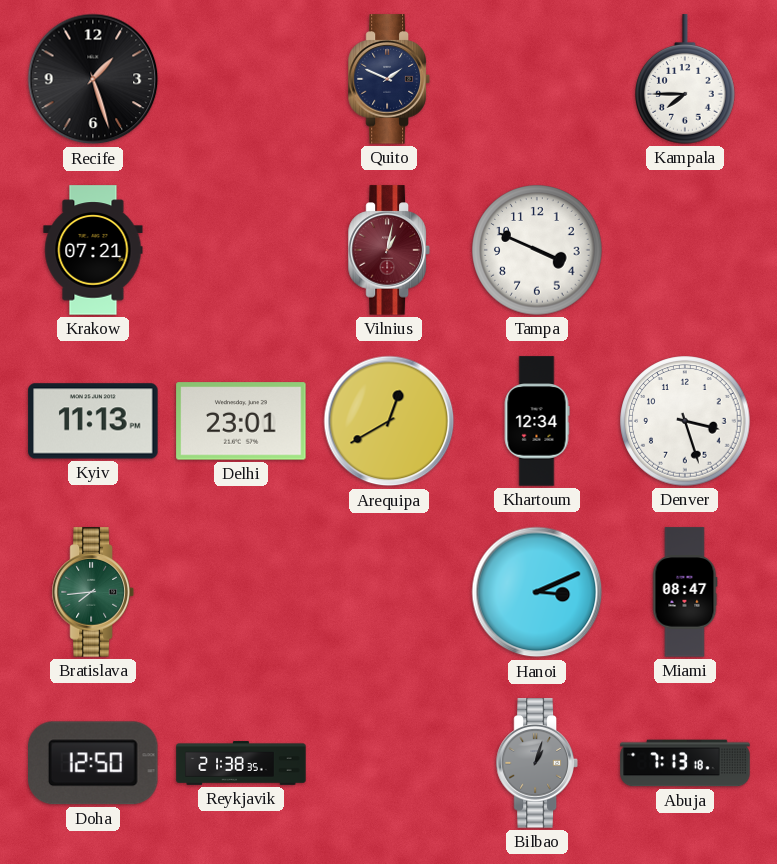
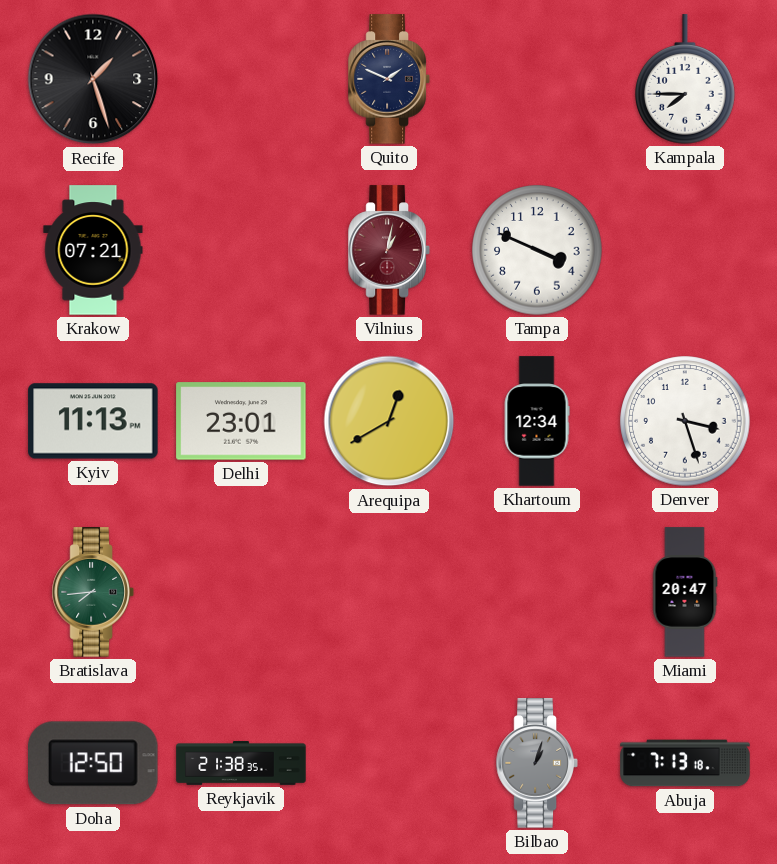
Hanoi: 3:11 -> none
Miami: 08:47 -> 20:47
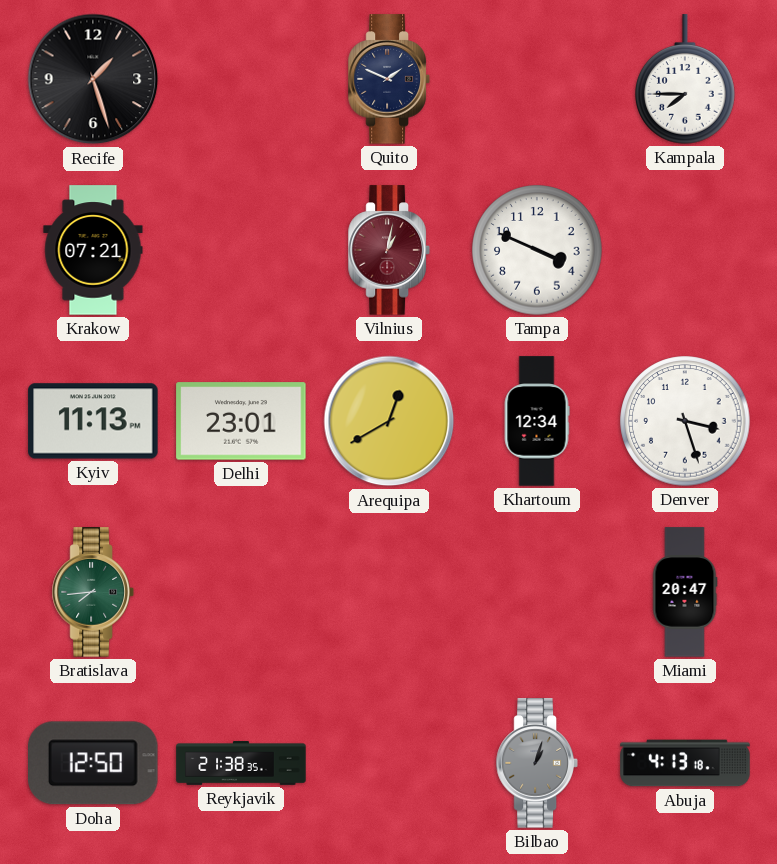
Abuja: 7:13 -> 4:13
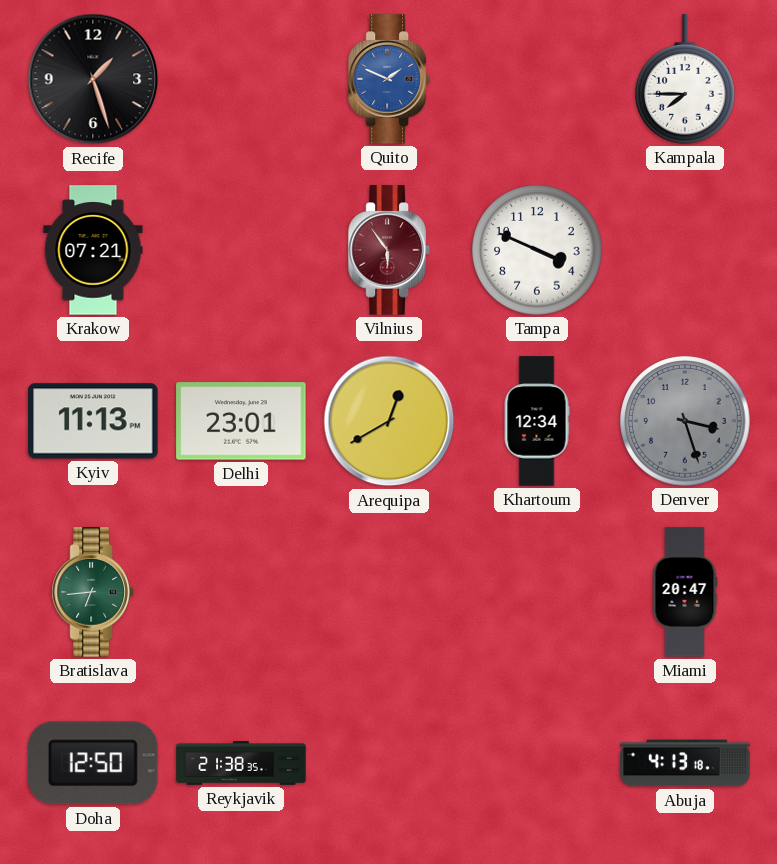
Quito dial: navy -> blue
Vilnius: 1:02 -> 5:54
Denver dial: white -> grey
Bratislava: 7:44 -> 6:44
Bilbao: 1:03 -> none
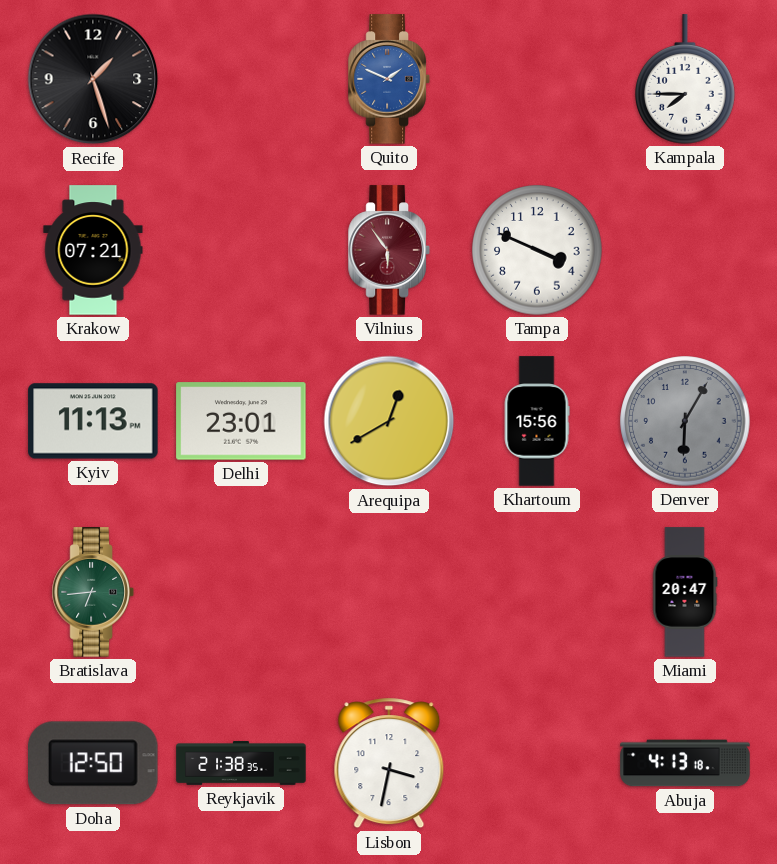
Khartoum: 12:34 -> 15:56
Denver: 3:27 -> 6:05
Lisbon: none -> 3:32
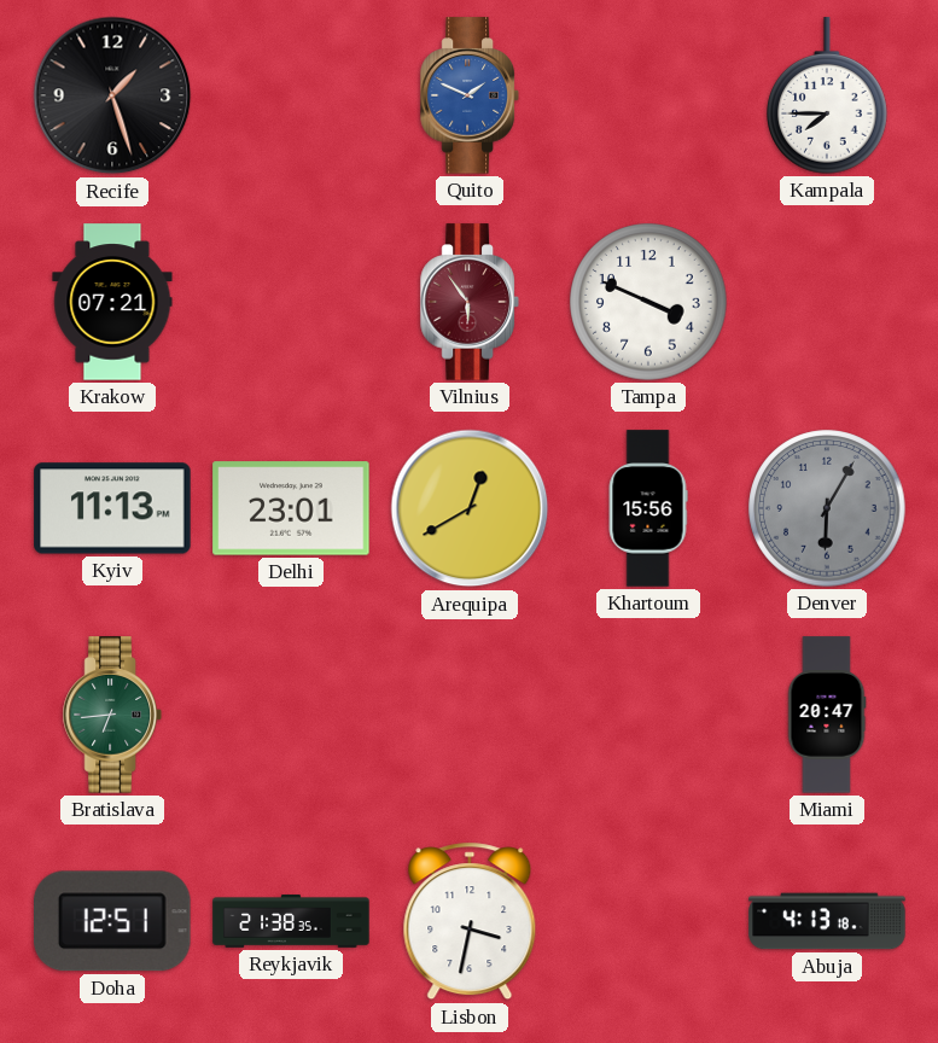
Doha: 12:50 -> 12:51
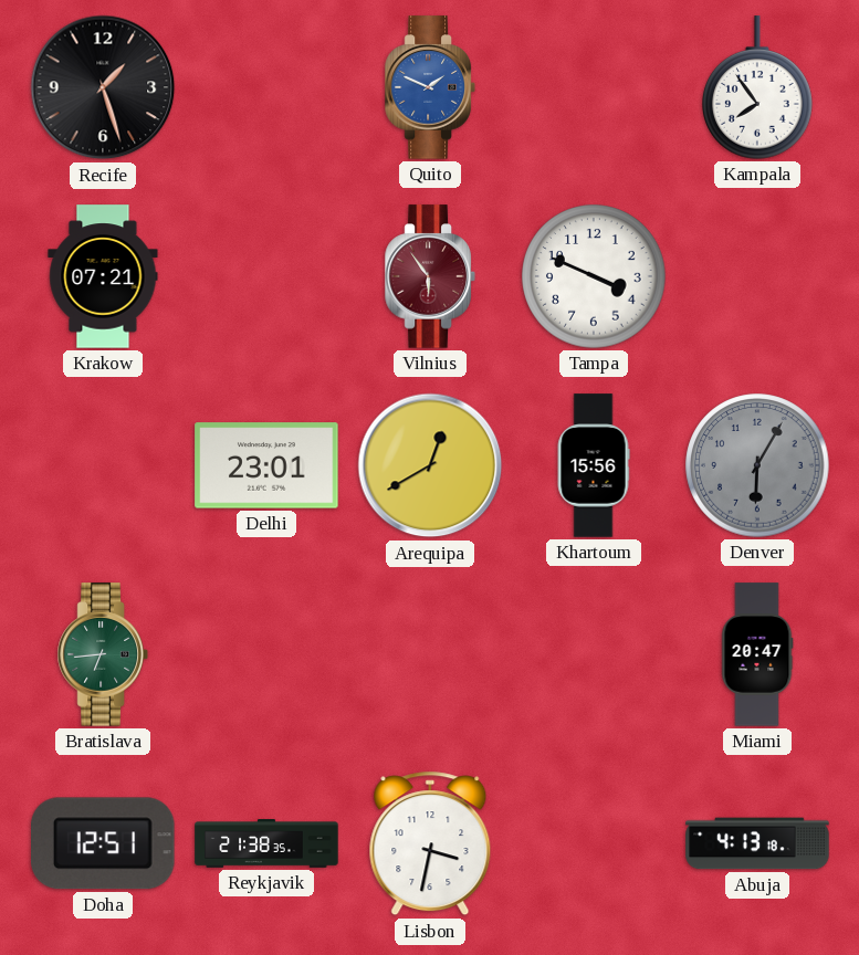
Kampala: 7:45 -> 7:54
Kyiv: 11:13 -> none
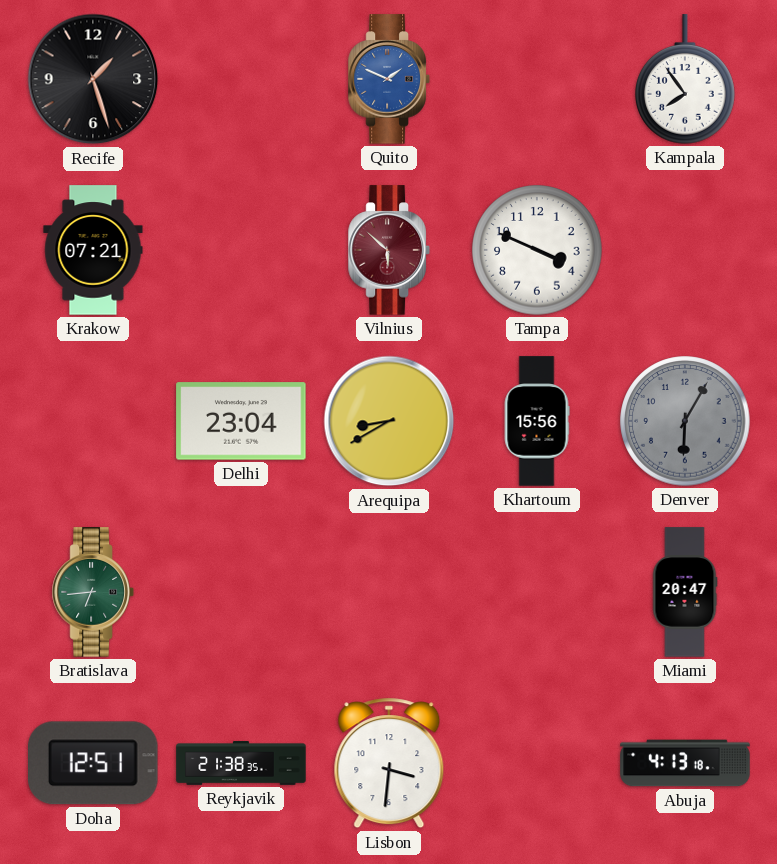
Vilnius: 5:54 -> 5:52
Delhi: 23:01 -> 23:04
Arequipa: 12:40 -> 8:40
Lisbon: 3:32 -> 3:31
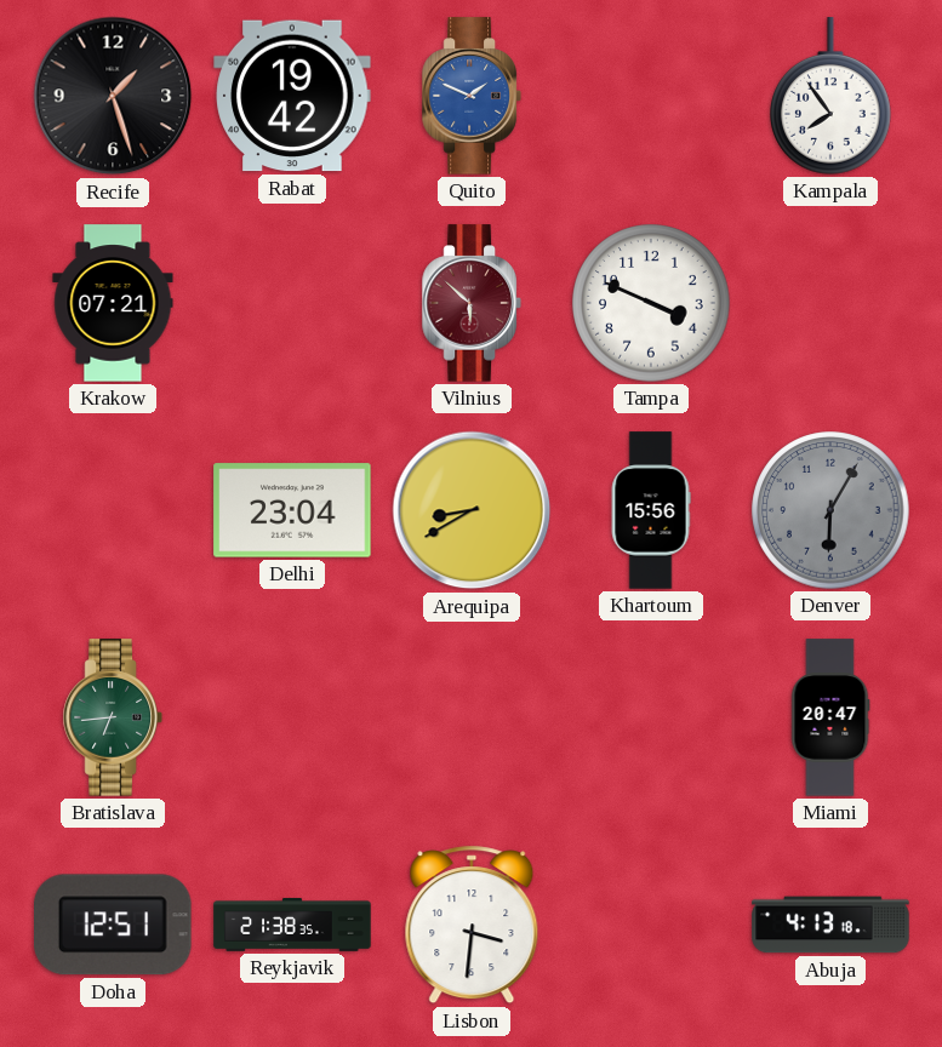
Rabat: none -> 19:42
